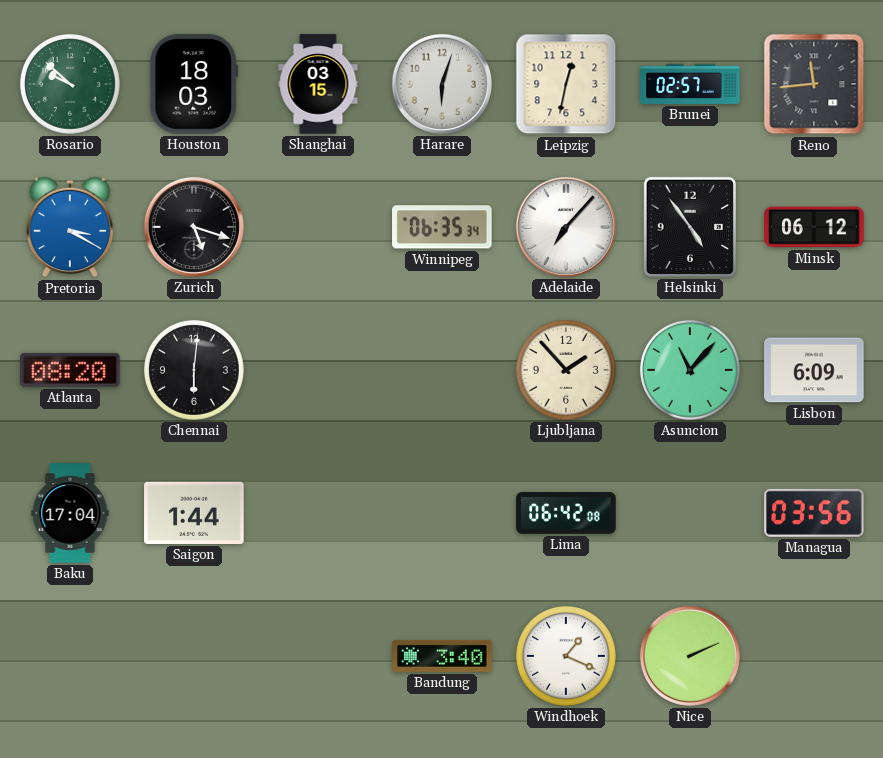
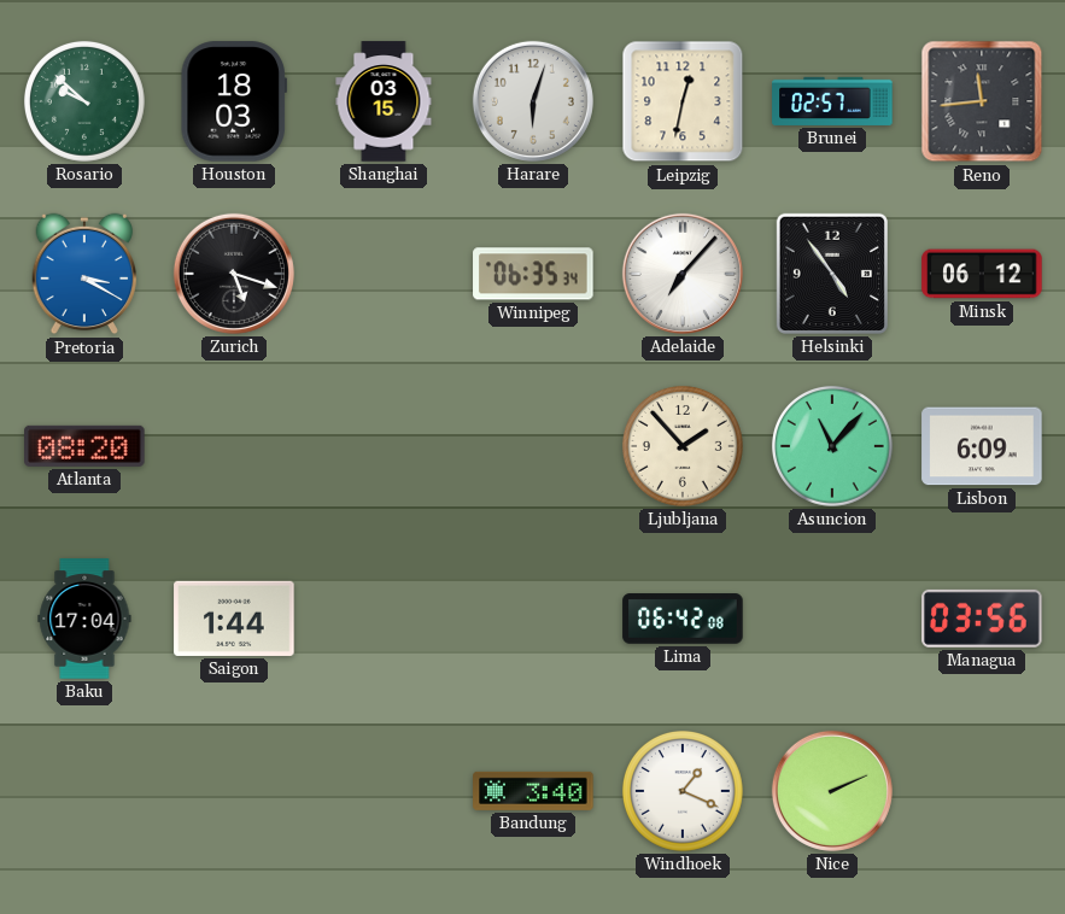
Chennai: 6:01 -> none
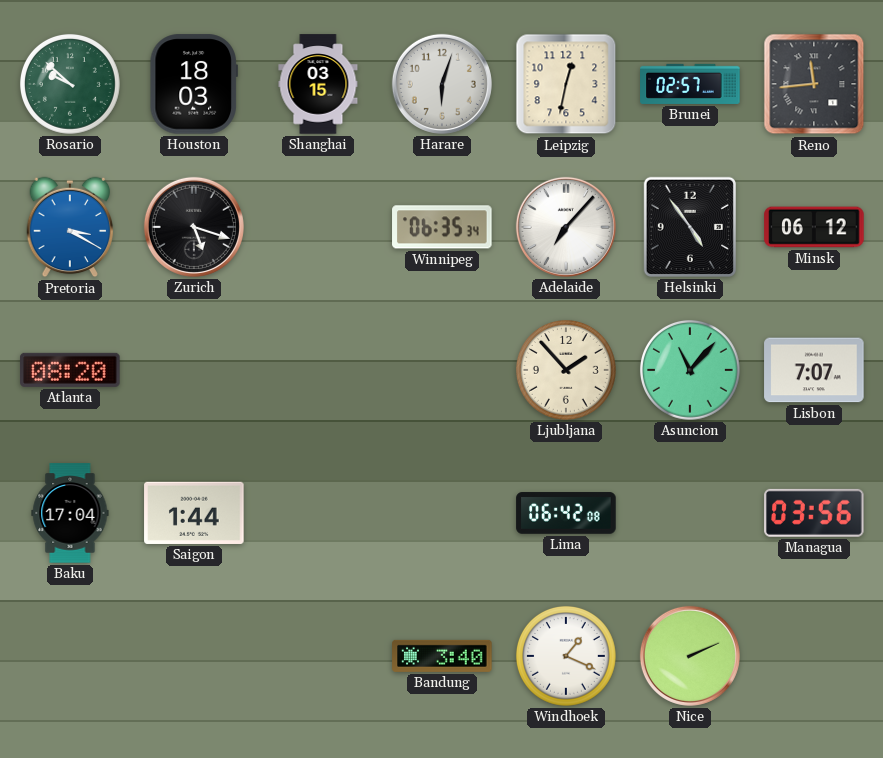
Lisbon: 6:09 -> 7:07
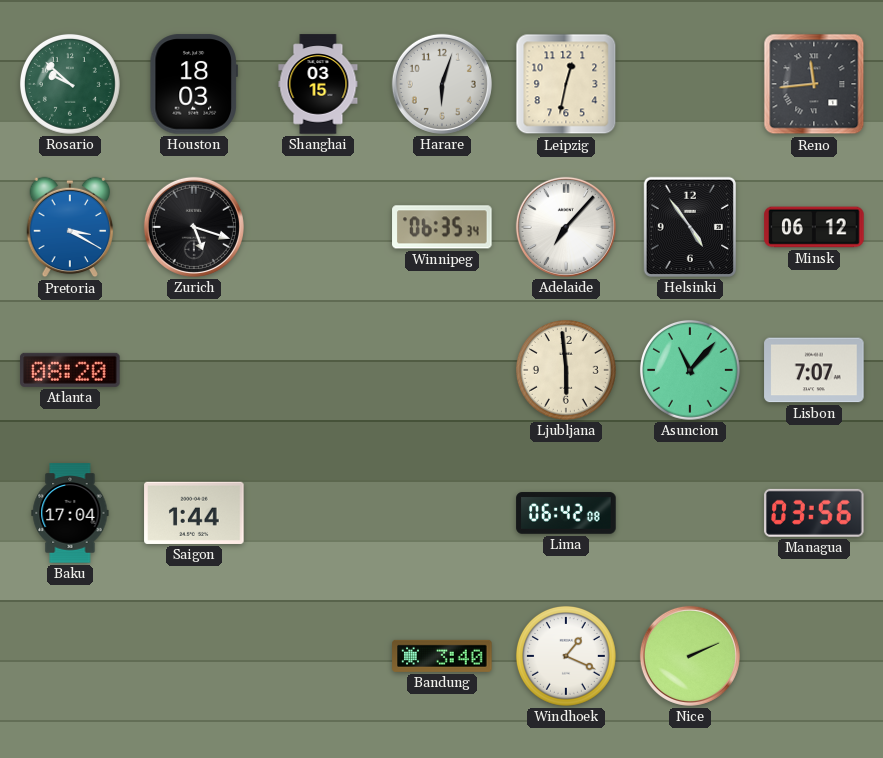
Brunei: 02:57 -> none
Ljubljana: 1:53 -> 5:59
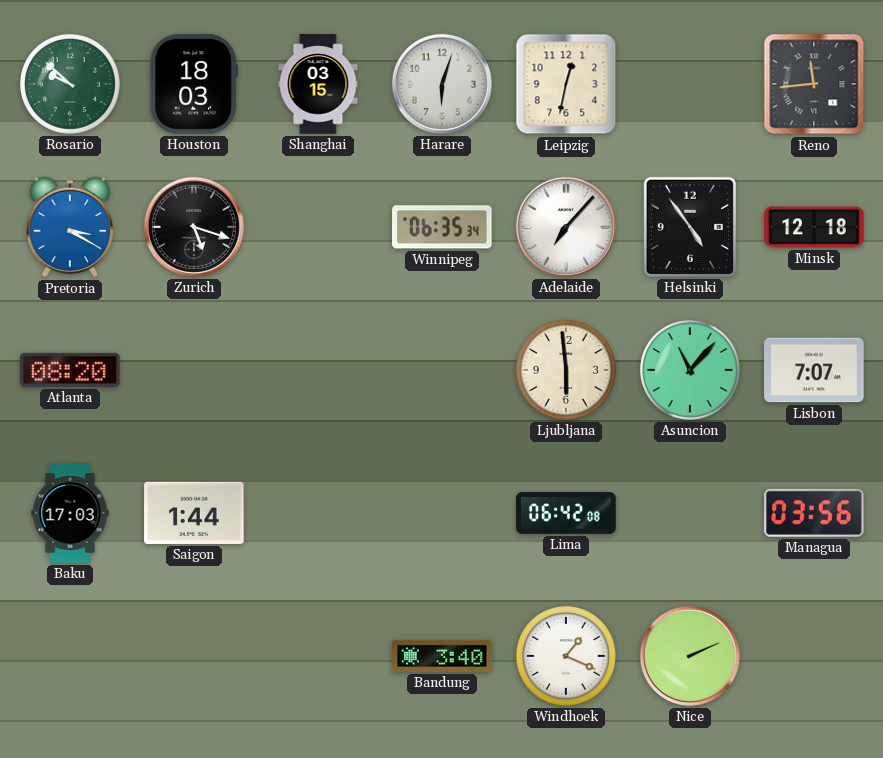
Minsk: 06:12 -> 12:18
Baku: 17:04 -> 17:03
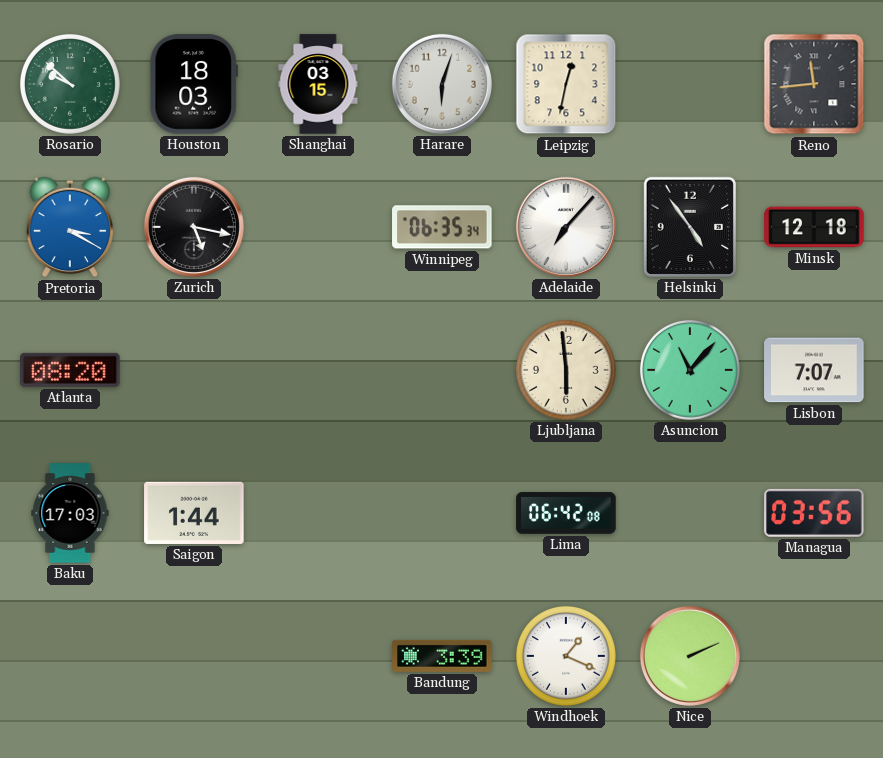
Zurich: 5:18 -> 5:17
Bandung: 3:40 -> 3:39
